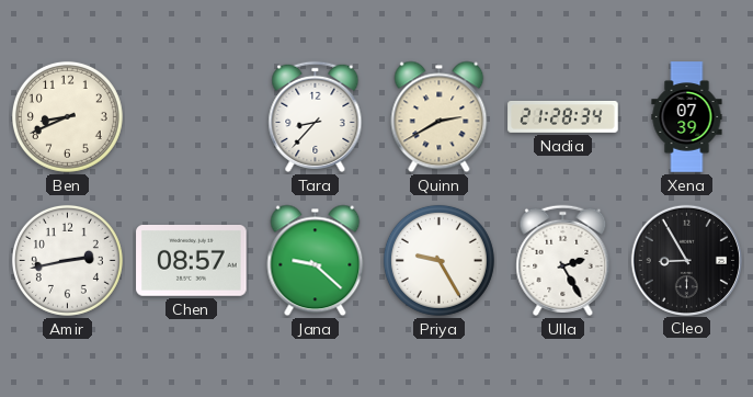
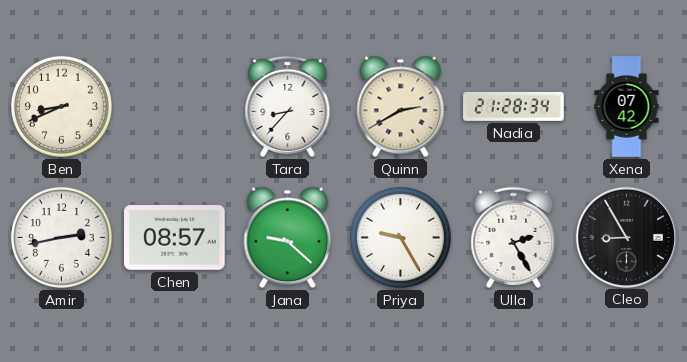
Xena: 07:39 -> 07:42
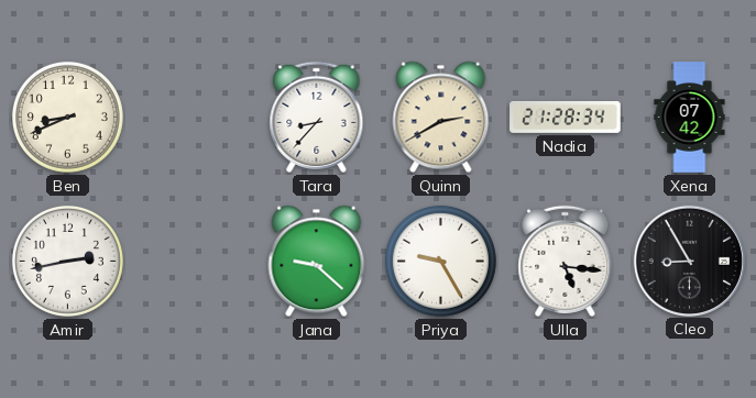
Chen: 08:57 -> none
Ulla: 2:25 -> 5:16
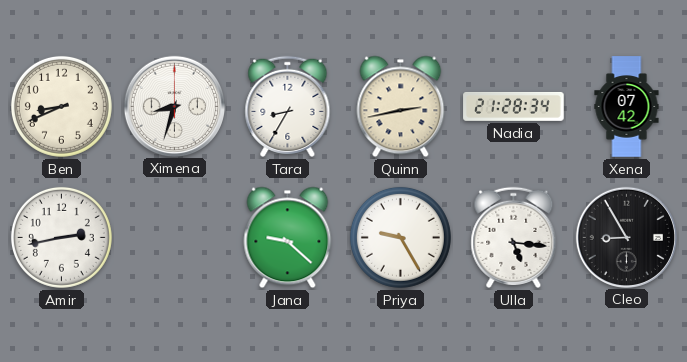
Ximena: none -> 8:33
Tara: 8:37 -> 8:35
Quinn: 2:40 -> 2:43
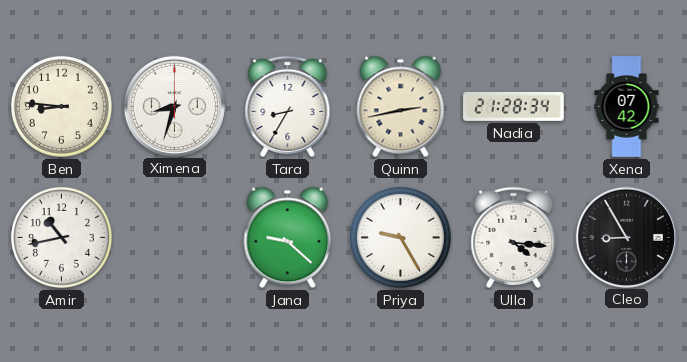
Ben: 8:41 -> 8:46
Amir: 2:43 -> 10:43
Ulla: 5:16 -> 4:16
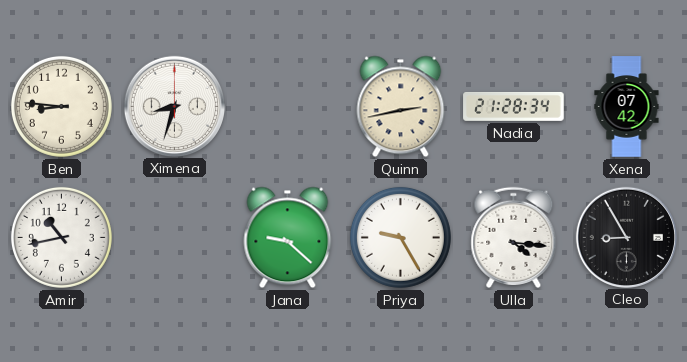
Tara: 8:35 -> none
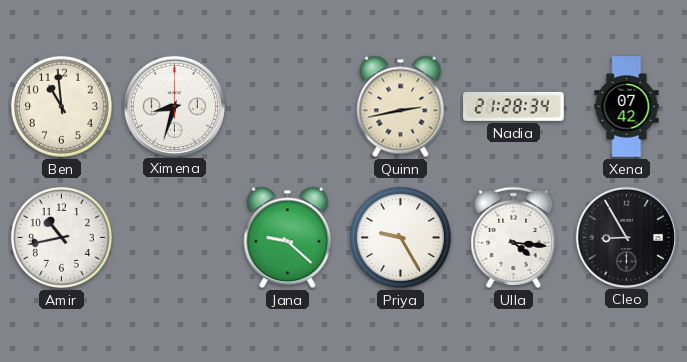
Ben: 8:46 -> 10:59
